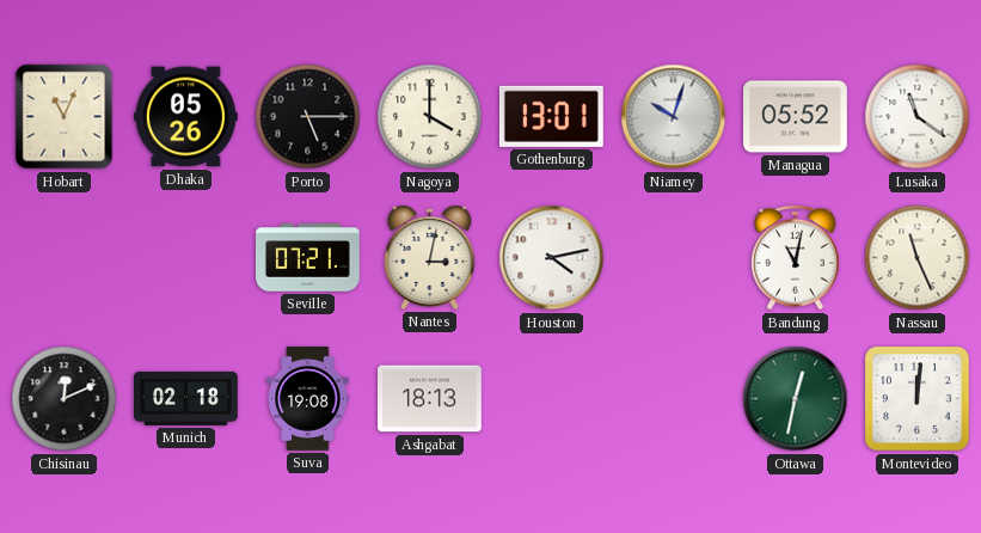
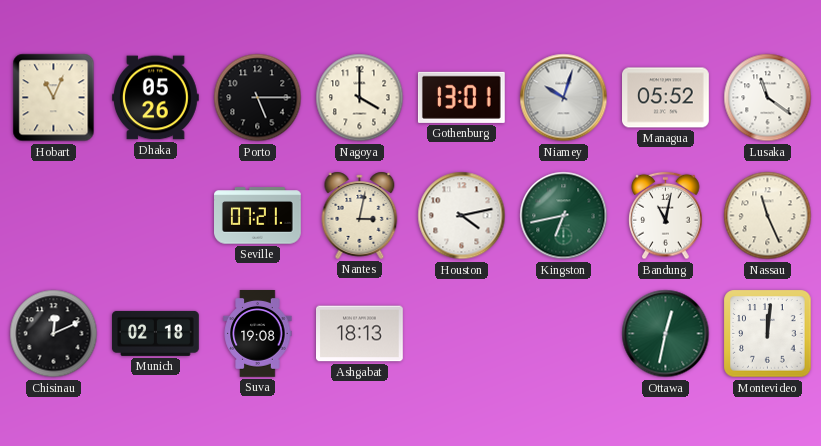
Kingston: none -> 6:43
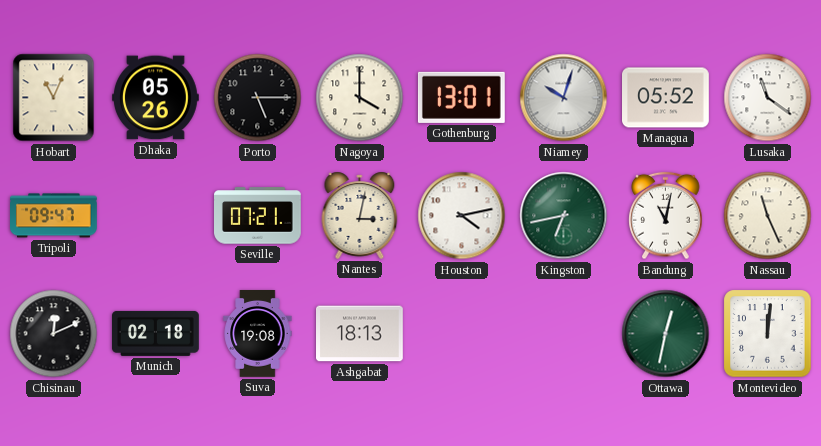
Tripoli: none -> 09:47
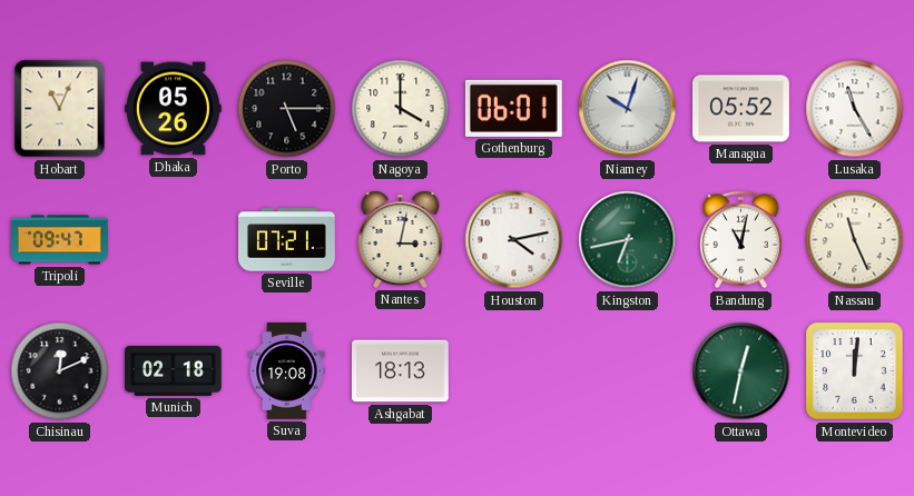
Gothenburg: 13:01 -> 06:01
Lusaka: 11:21 -> 11:25
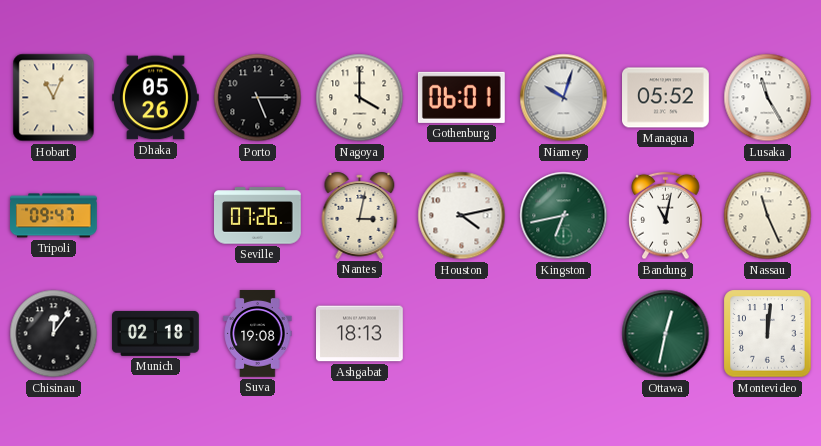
Seville: 07:21 -> 07:26
Chisinau: 12:11 -> 12:06
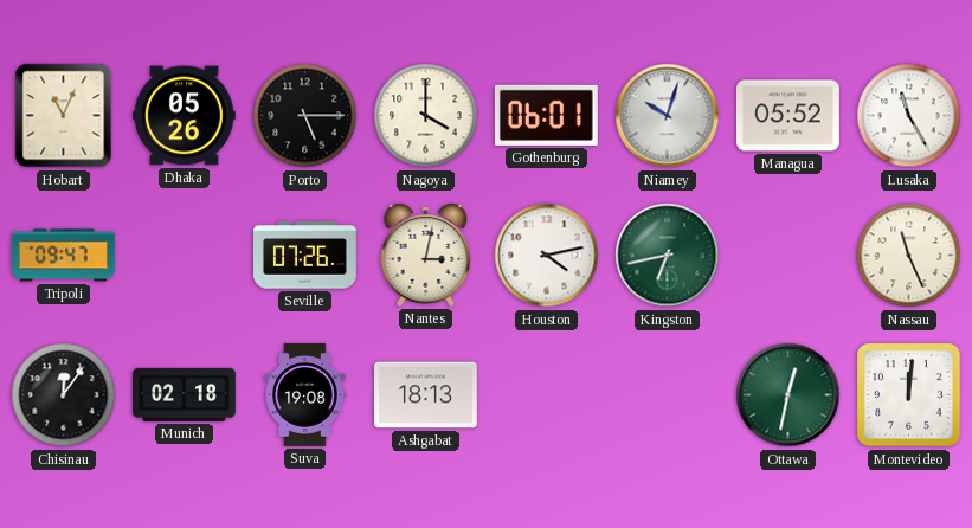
Bandung: 11:02 -> none
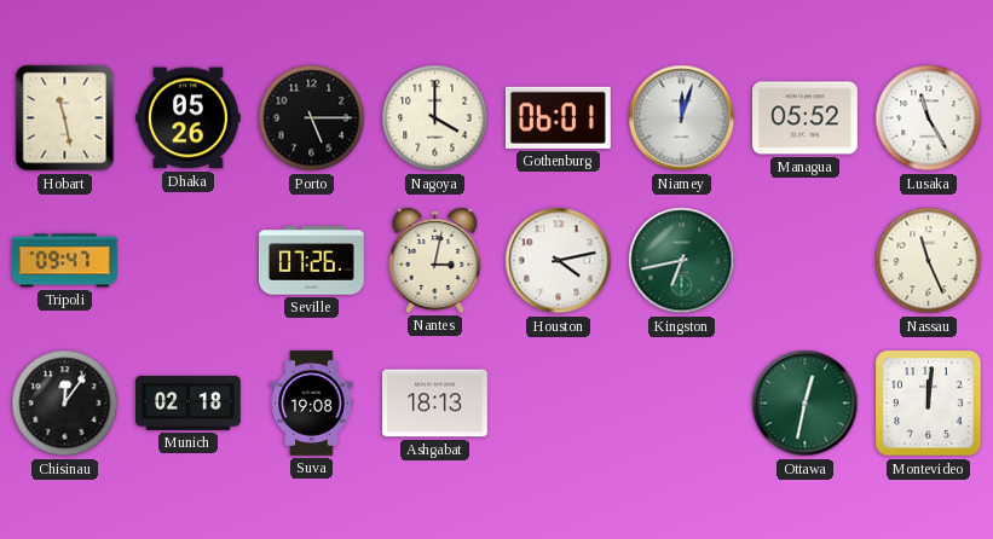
Hobart: 11:04 -> 11:28
Niamey: 10:03 -> 12:03
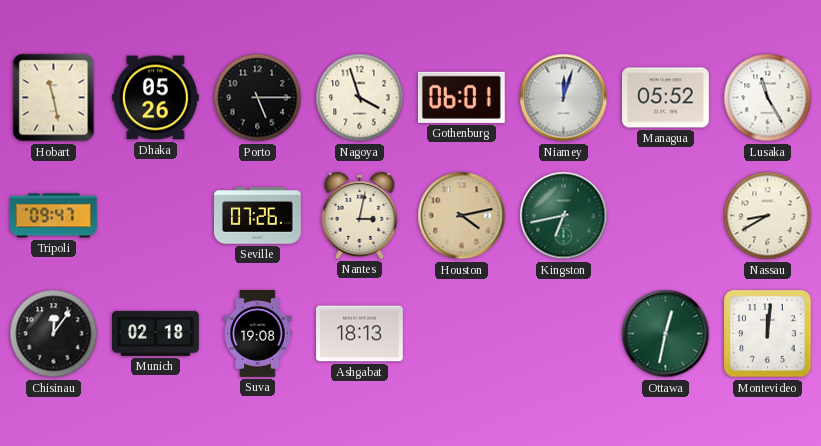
Nagoya: 4:00 -> 3:57
Houston dial: white -> champagne
Nassau: 11:26 -> 8:40
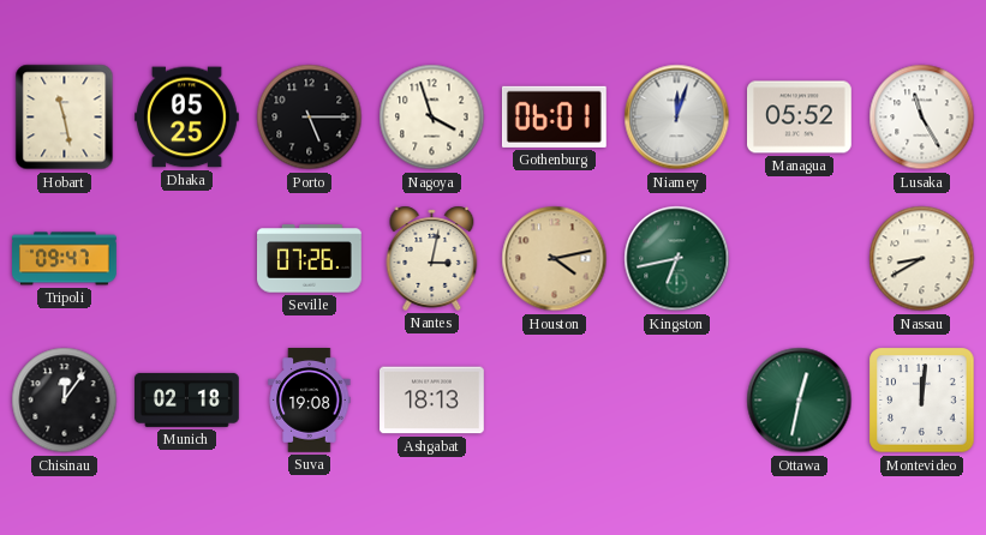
Dhaka: 05:26 -> 05:25
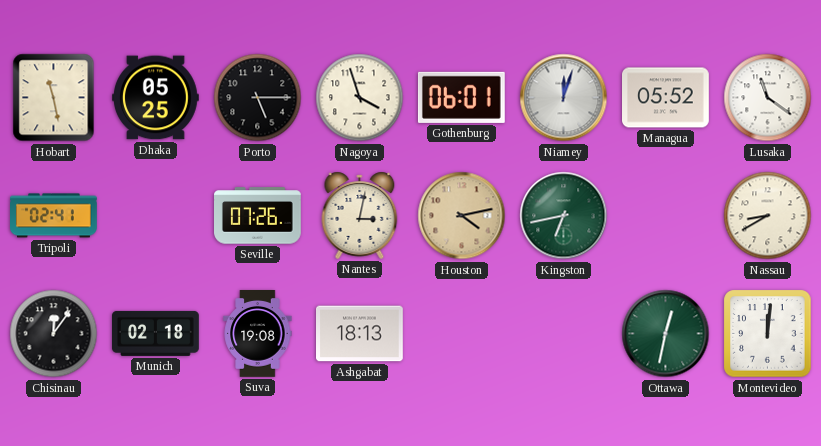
Lusaka: 11:25 -> 11:21
Tripoli: 09:47 -> 02:41
